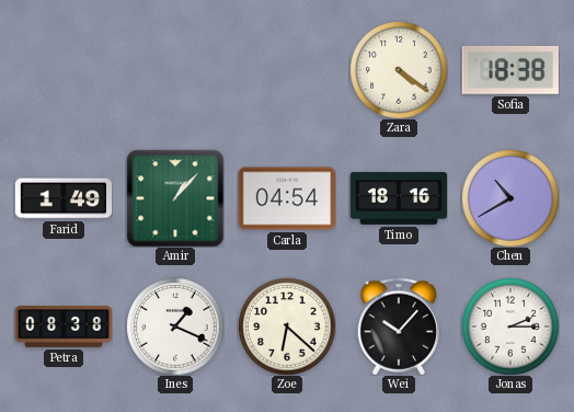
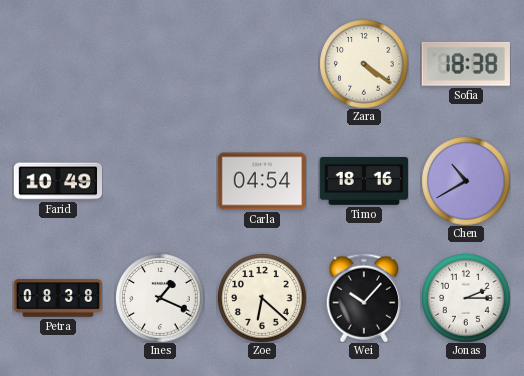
Farid: 1:49 -> 10:49
Amir: 1:07 -> none
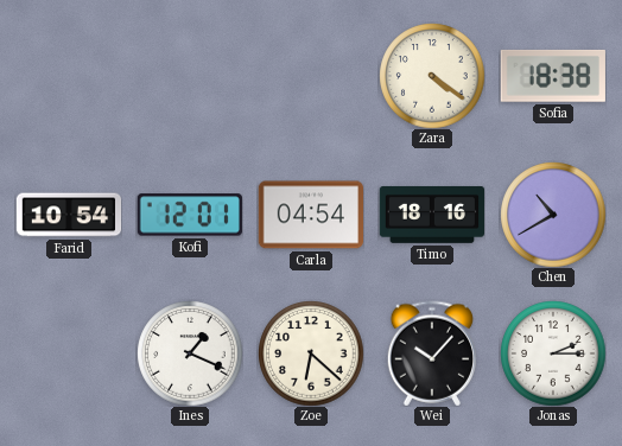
Farid: 10:49 -> 10:54
Kofi: none -> 12:01
Petra: 08:38 -> none
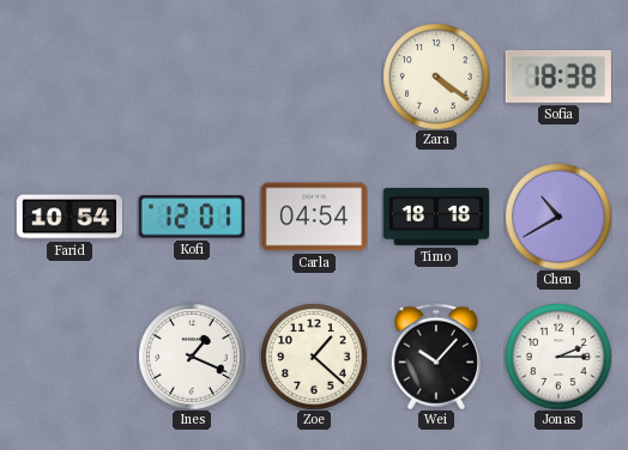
Timo: 18:16 -> 18:18
Zoe: 6:22 -> 1:22
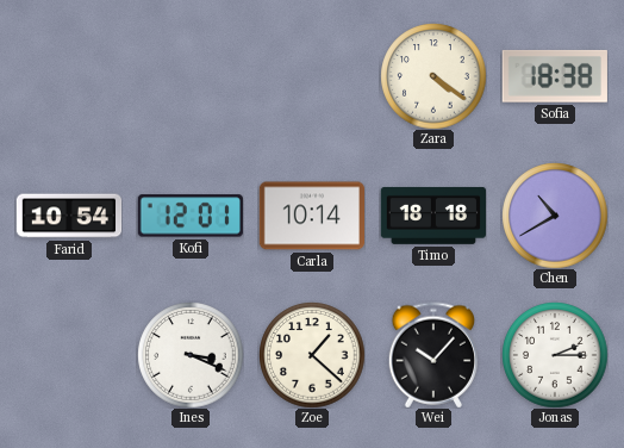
Carla: 04:54 -> 10:14
Ines: 1:19 -> 3:19
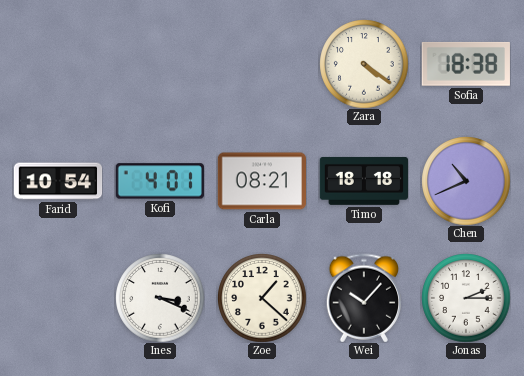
Kofi: 12:01 -> 4:01
Carla: 10:14 -> 08:21
Chen: 10:40 -> 10:41
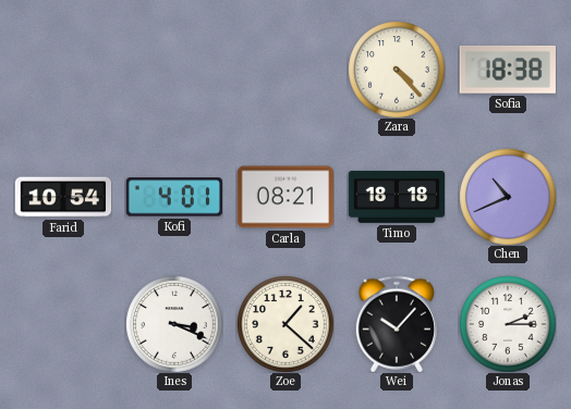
Zara: 4:21 -> 4:23
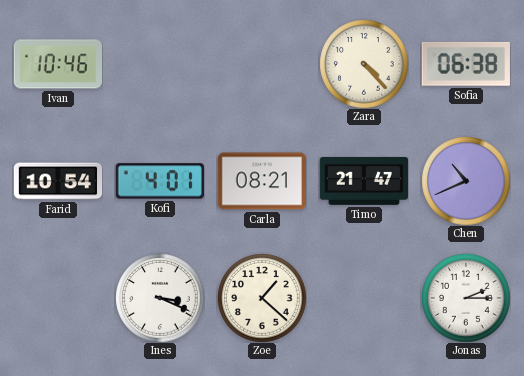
Ivan: none -> 10:46
Sofia: 18:38 -> 06:38
Timo: 18:18 -> 21:47
Wei: 10:07 -> none
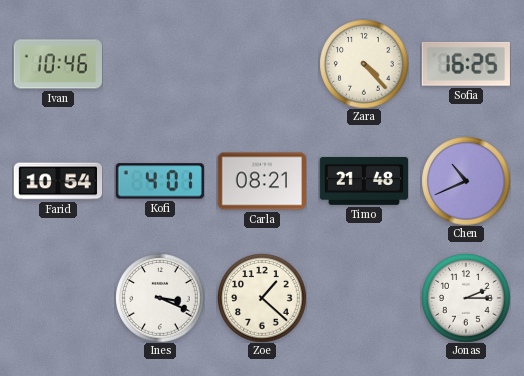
Sofia: 06:38 -> 16:25
Timo: 21:47 -> 21:48
